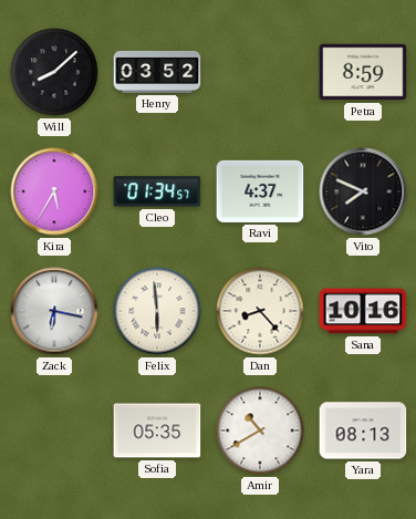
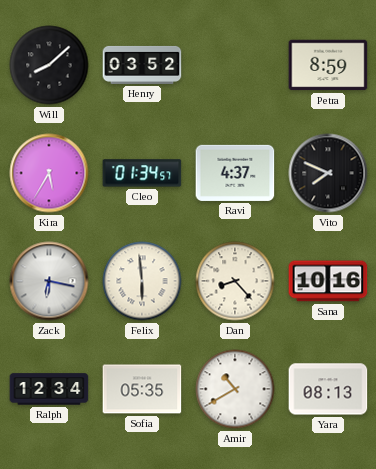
Ralph: none -> 12:34
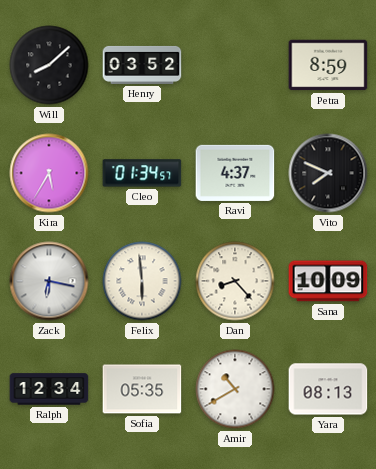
Sana: 10:16 -> 10:09
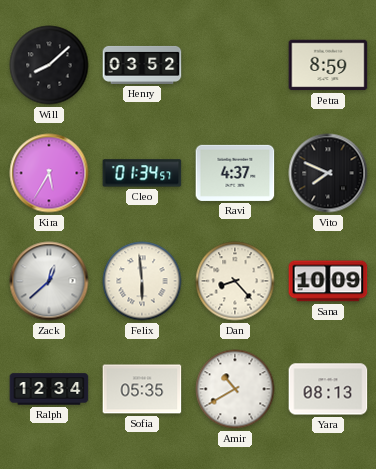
Zack: 6:17 -> 12:38
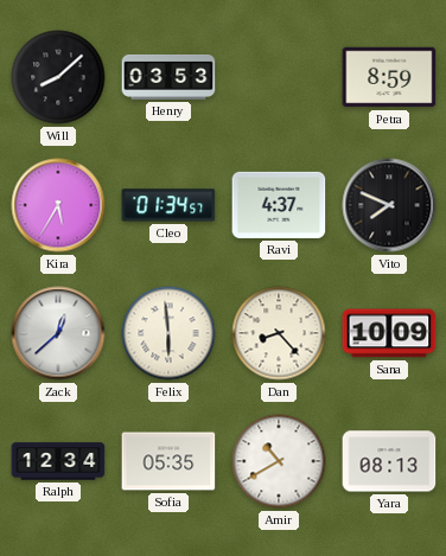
Henry: 03:52 -> 03:53
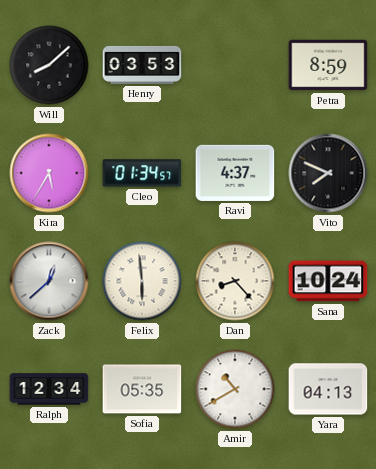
Sana: 10:09 -> 10:24
Yara: 08:13 -> 04:13
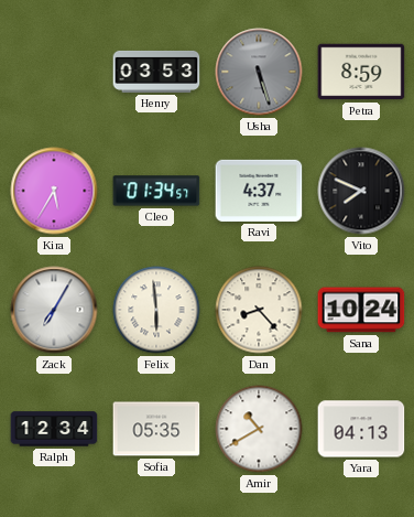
Will: 8:08 -> none
Usha: none -> 5:27
Zack: 12:38 -> 7:05
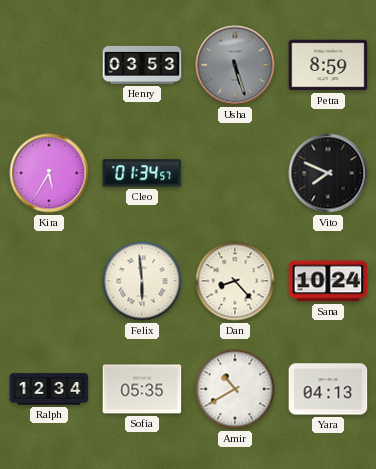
Ravi: 4:37 -> none
Zack: 7:05 -> none
